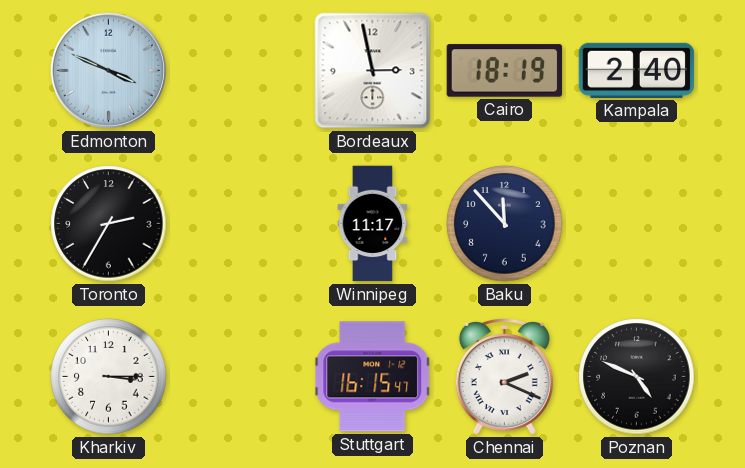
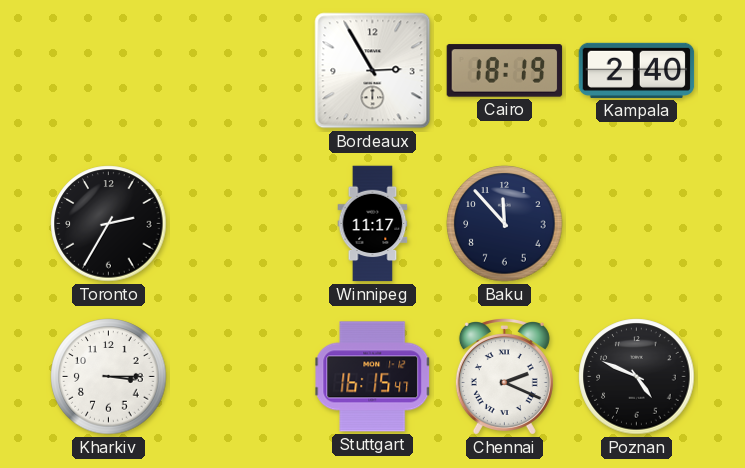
Edmonton: 3:49 -> none
Bordeaux: 2:58 -> 2:55
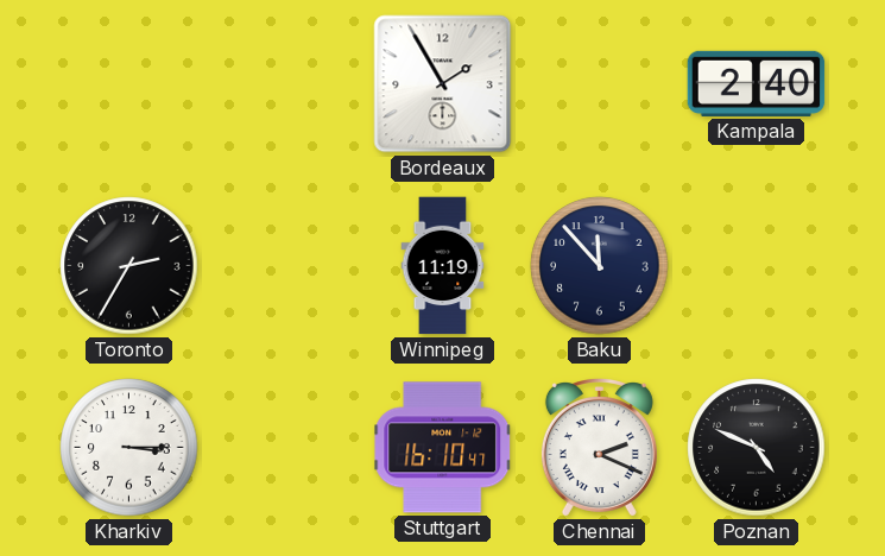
Bordeaux: 2:55 -> 1:55
Cairo: 18:19 -> none
Winnipeg: 11:17 -> 11:19
Stuttgart: 16:15 -> 16:10
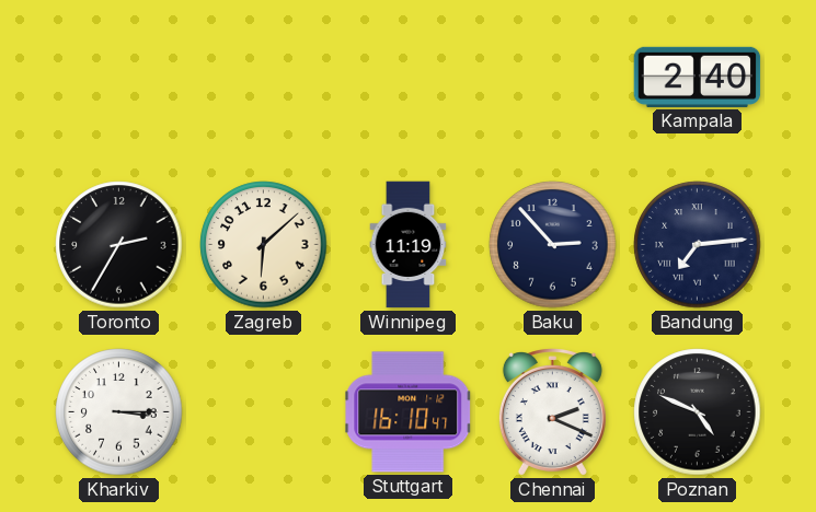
Bordeaux: 1:55 -> none
Zagreb: none -> 6:08
Baku: 11:53 -> 2:53
Bandung: none -> 7:14
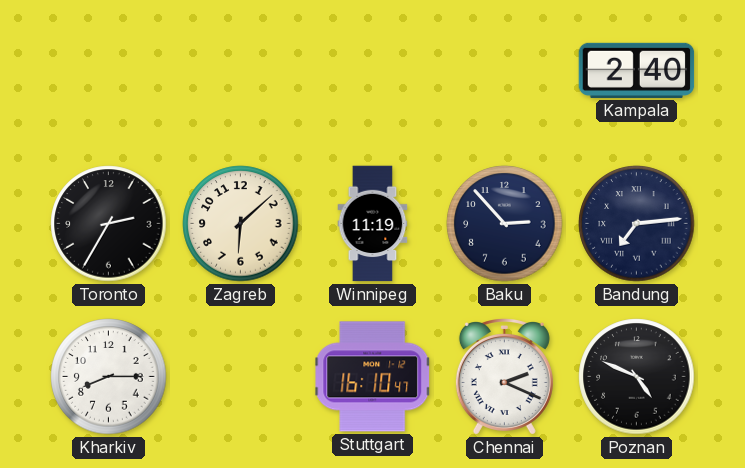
Kharkiv: 3:15 -> 8:15
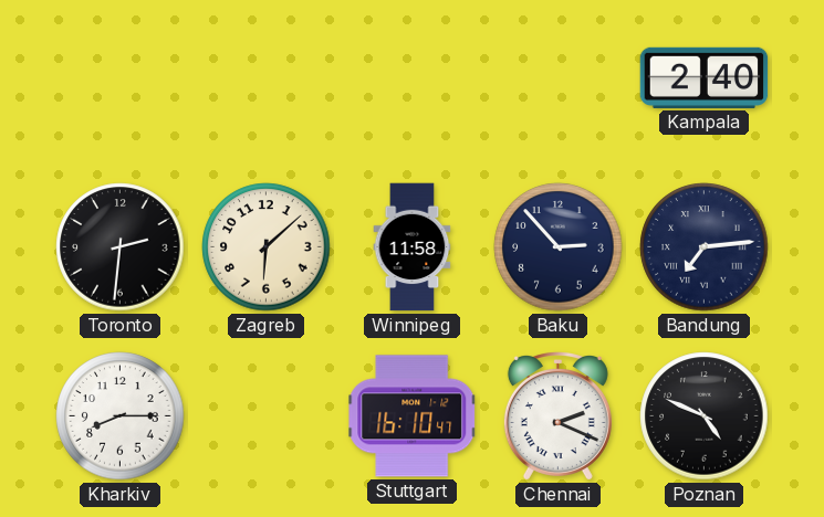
Toronto: 2:35 -> 2:31
Winnipeg: 11:19 -> 11:58
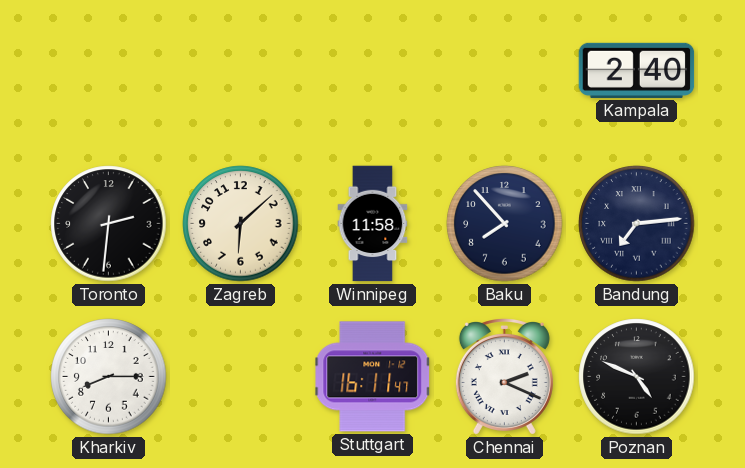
Baku: 2:53 -> 7:53
Stuttgart: 16:10 -> 16:11
